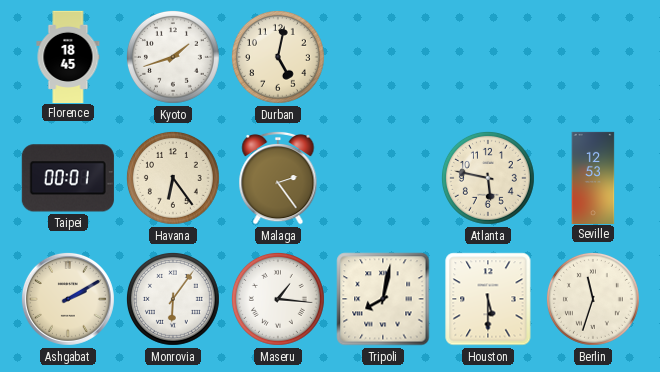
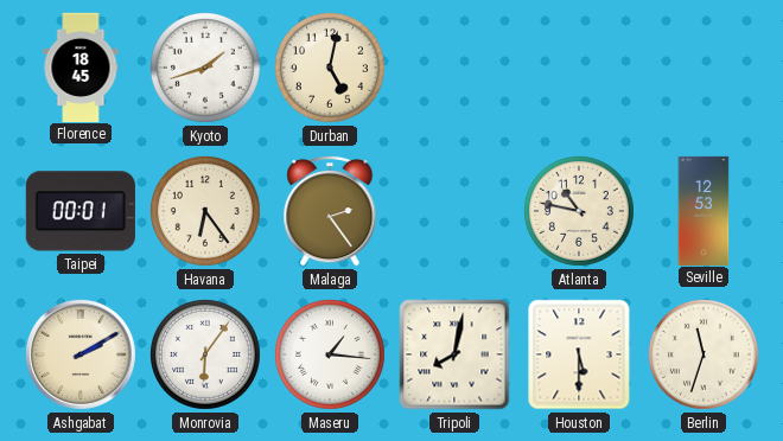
Atlanta: 5:47 -> 10:47
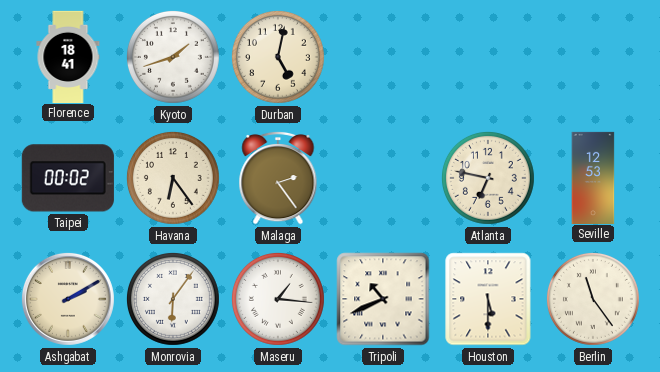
Florence: 18:45 -> 18:41
Taipei: 00:01 -> 00:02
Atlanta: 10:47 -> 6:47
Tripoli: 8:02 -> 10:41
Berlin: 11:33 -> 11:24
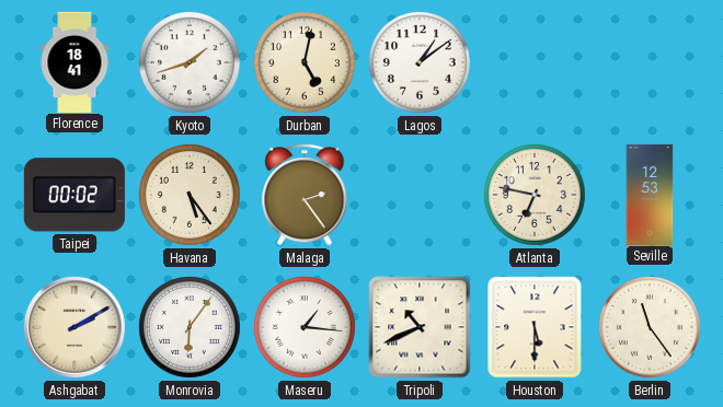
Lagos: none -> 1:09
Havana: 6:24 -> 5:24
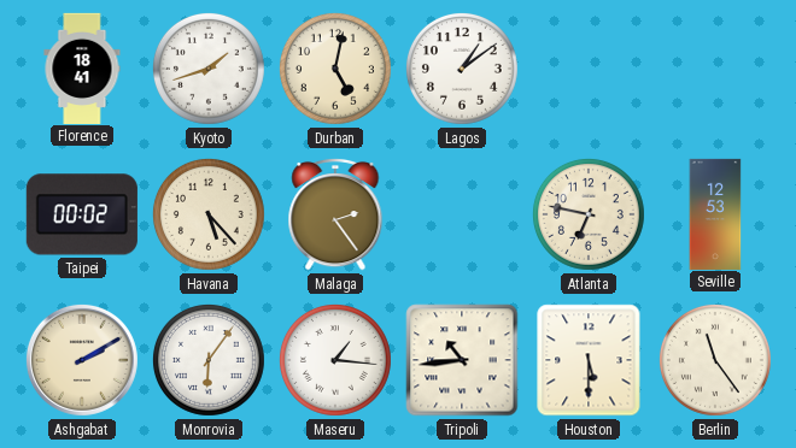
Havana: 5:24 -> 5:23
Tripoli: 10:41 -> 10:44
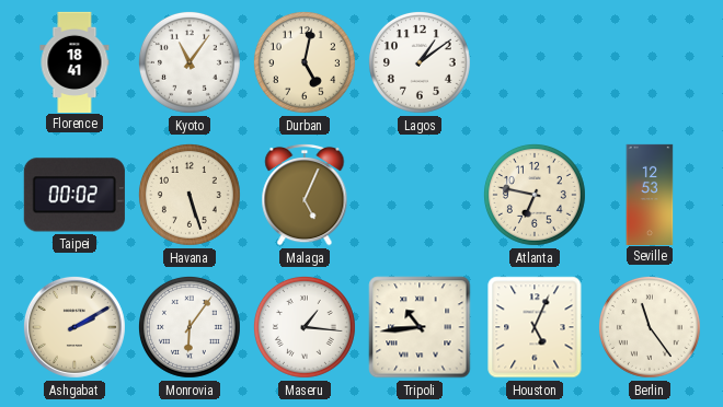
Kyoto: 1:42 -> 11:06
Havana: 5:23 -> 5:27
Malaga: 2:24 -> 5:04
Houston: 5:30 -> 5:04
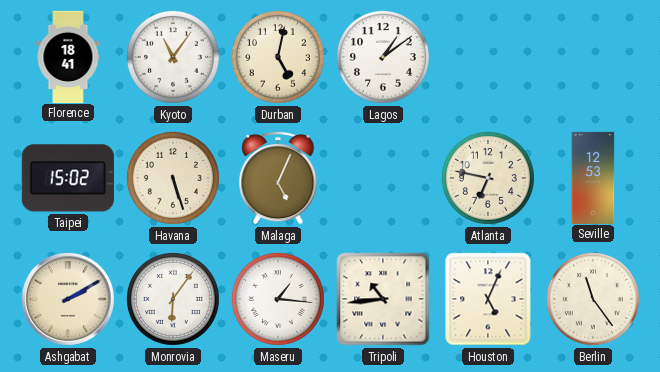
Taipei: 00:02 -> 15:02
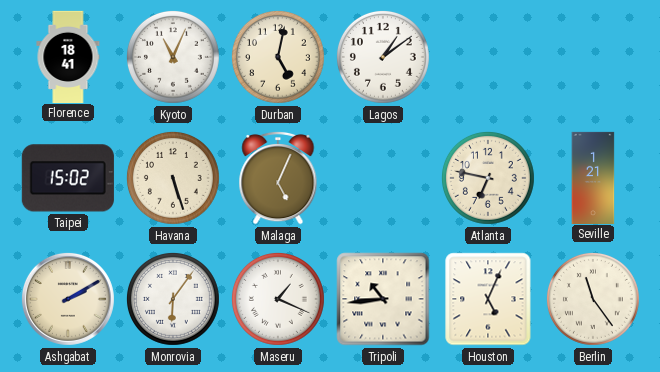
Kyoto: 11:06 -> 11:04
Seville: 12:53 -> 1:21
Maseru: 1:16 -> 1:19
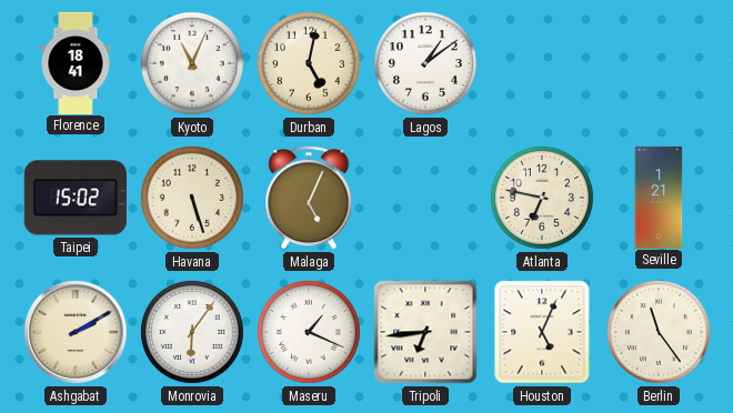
Tripoli: 10:44 -> 6:44
